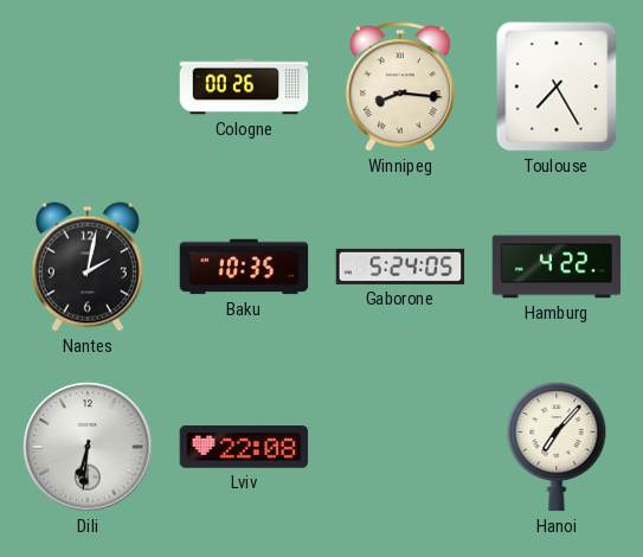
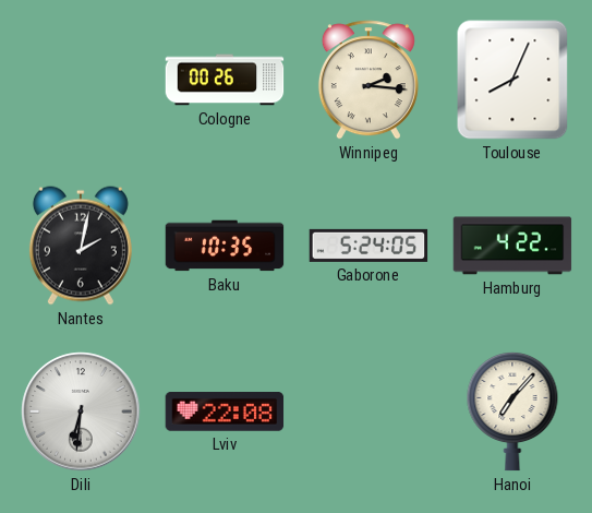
Winnipeg: 8:16 -> 2:16
Toulouse: 7:25 -> 8:04
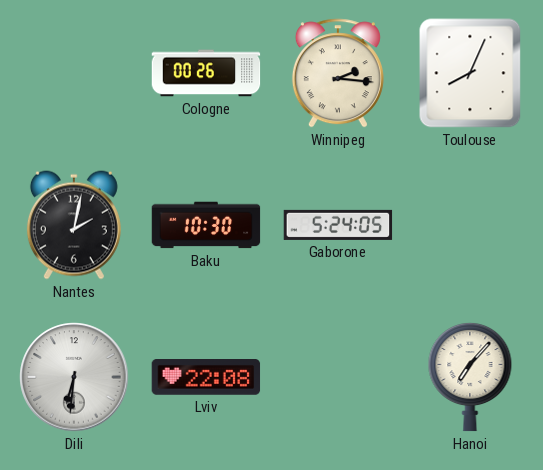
Baku: 10:35 -> 10:30
Hamburg: 4:22 -> none
